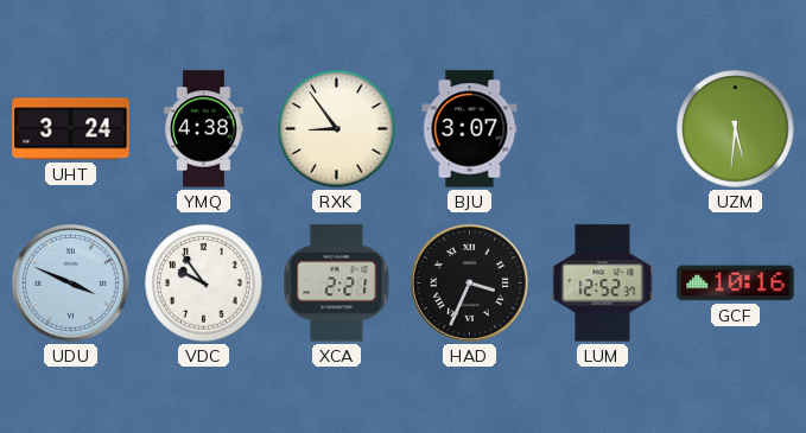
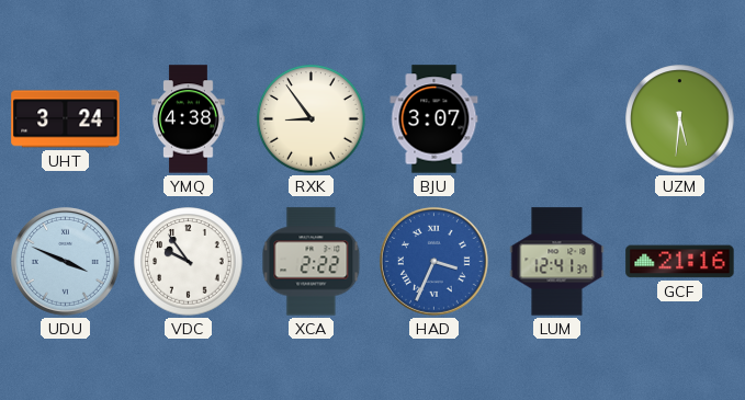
XCA: 2:21 -> 2:22
HAD dial: black -> blue
LUM: 12:52 -> 12:41
GCF: 10:16 -> 21:16
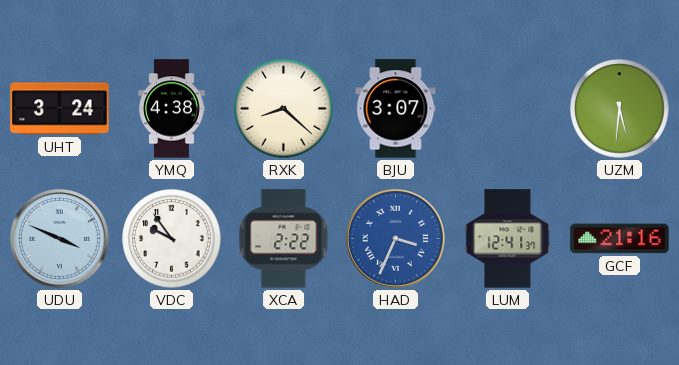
RXK: 8:54 -> 8:22
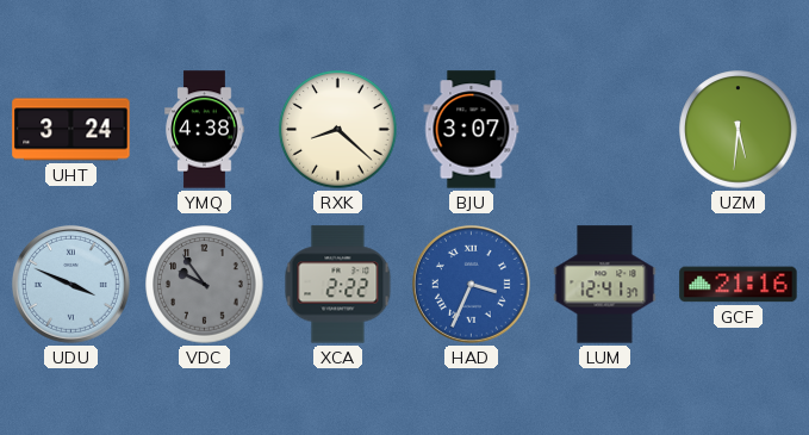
VDC dial: white -> grey
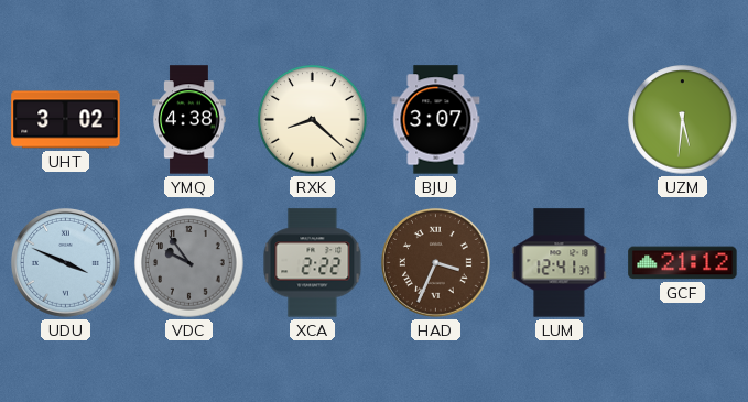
UHT: 3:24 -> 3:02
HAD dial: blue -> brown
GCF: 21:16 -> 21:12
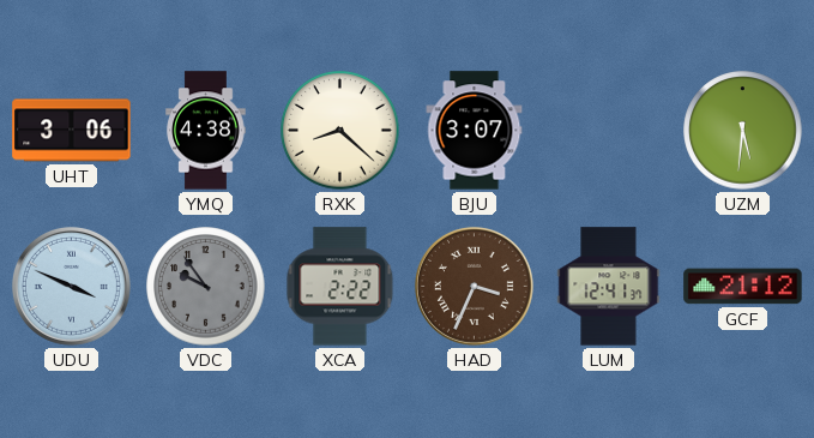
UHT: 3:02 -> 3:06
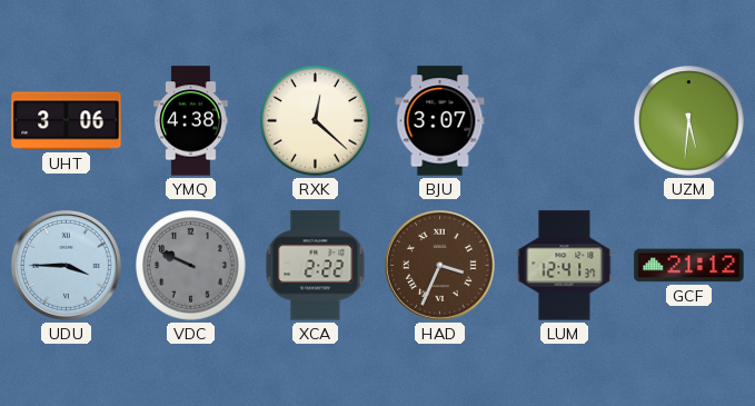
RXK: 8:22 -> 12:22
UDU: 3:49 -> 3:45
VDC: 9:54 -> 9:49
